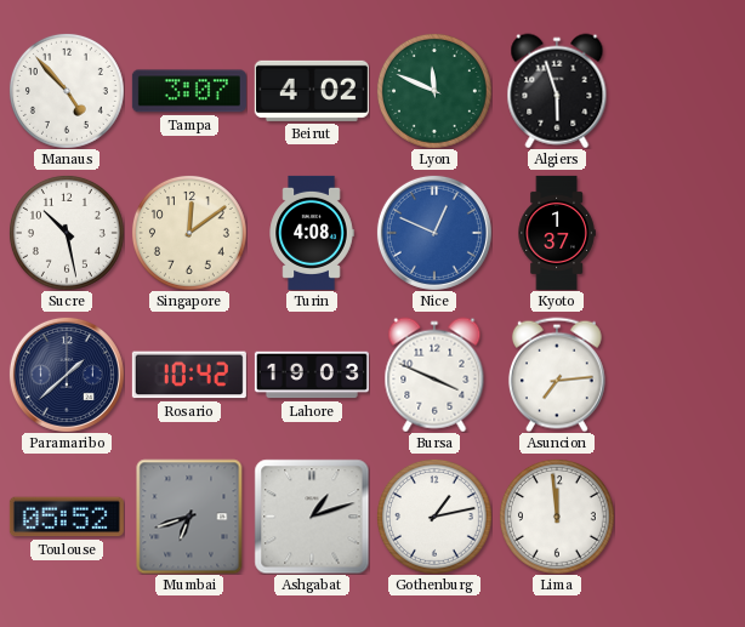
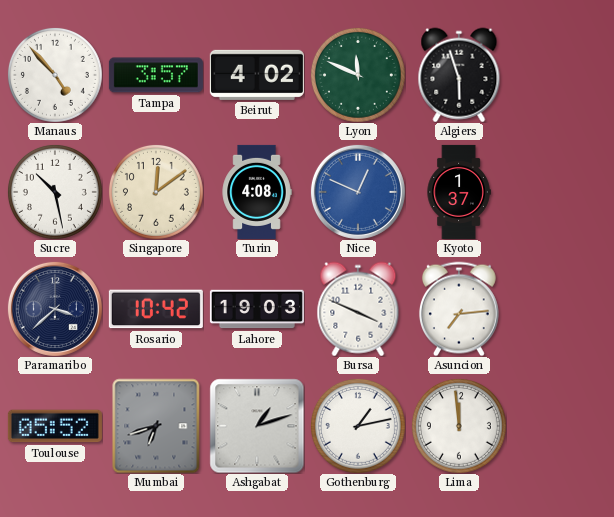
Tampa: 3:07 -> 3:57
Paramaribo: 1:38 -> 3:38
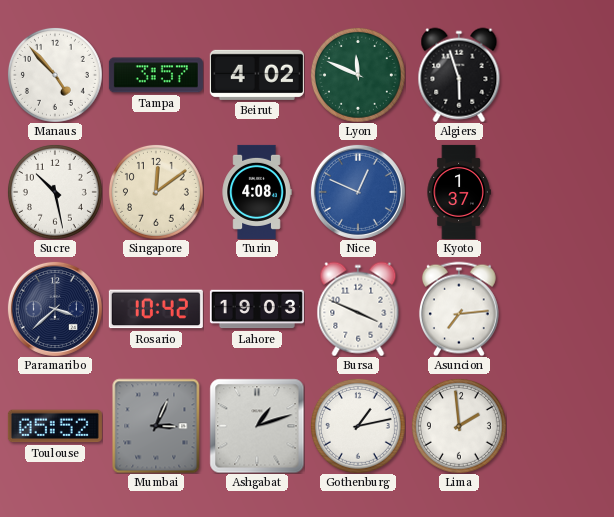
Mumbai: 6:42 -> 3:04
Lima: 11:59 -> 1:59
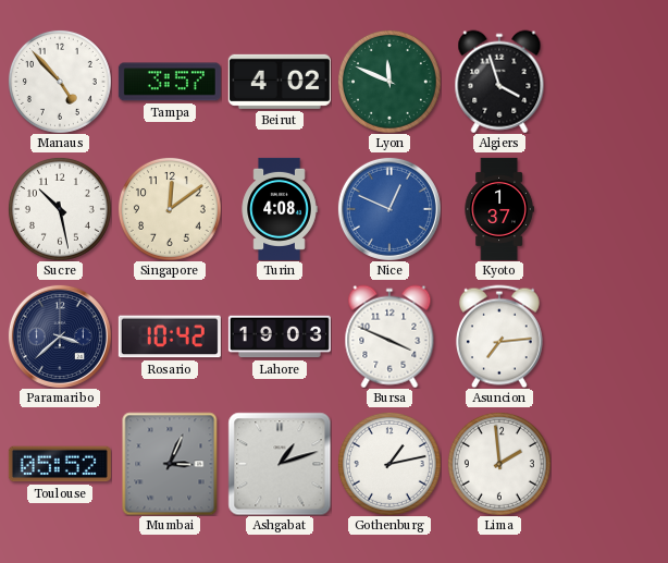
Algiers: 5:57 -> 3:57
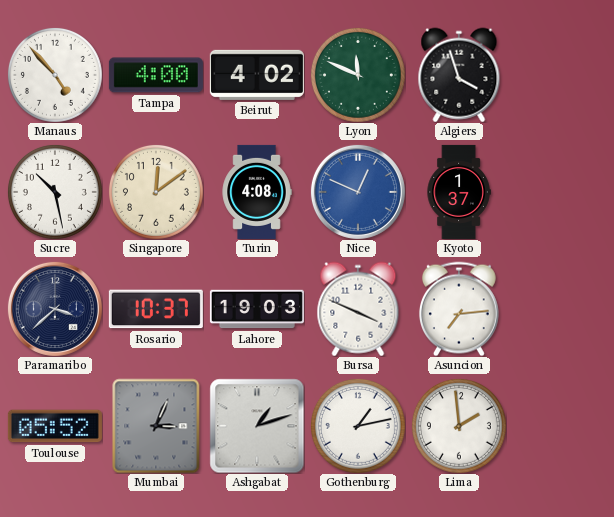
Tampa: 3:57 -> 4:00
Rosario: 10:42 -> 10:37
